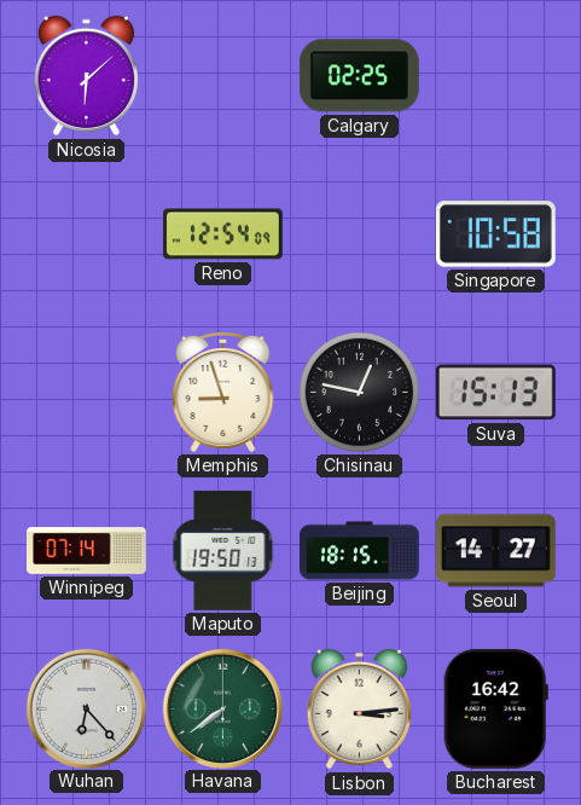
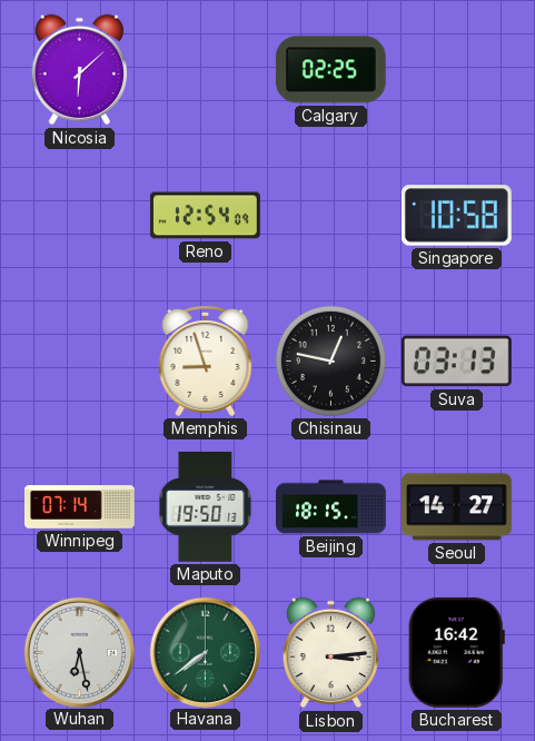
Suva: 15:13 -> 03:13
Wuhan: 6:23 -> 6:28
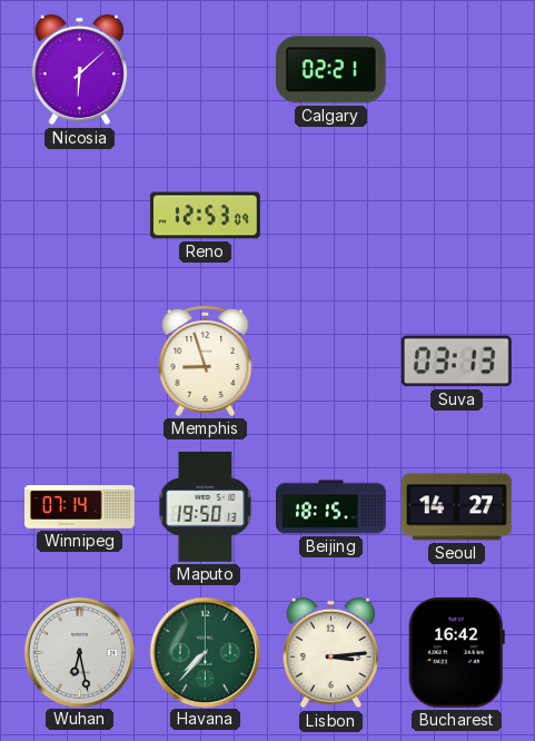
Calgary: 02:25 -> 02:21
Reno: 12:54 -> 12:53
Singapore: 10:58 -> none
Chisinau: 12:47 -> none
Havana: 7:39 -> 7:37
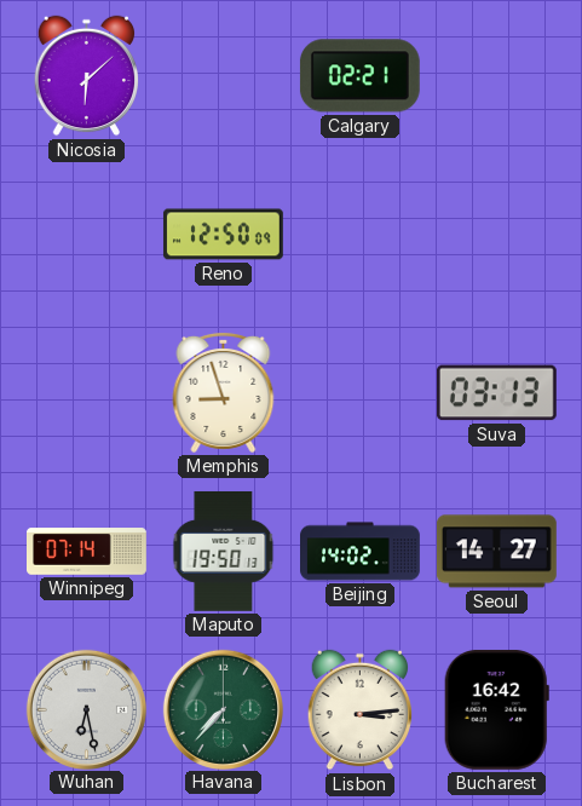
Reno: 12:53 -> 12:50
Beijing: 18:15 -> 14:02
